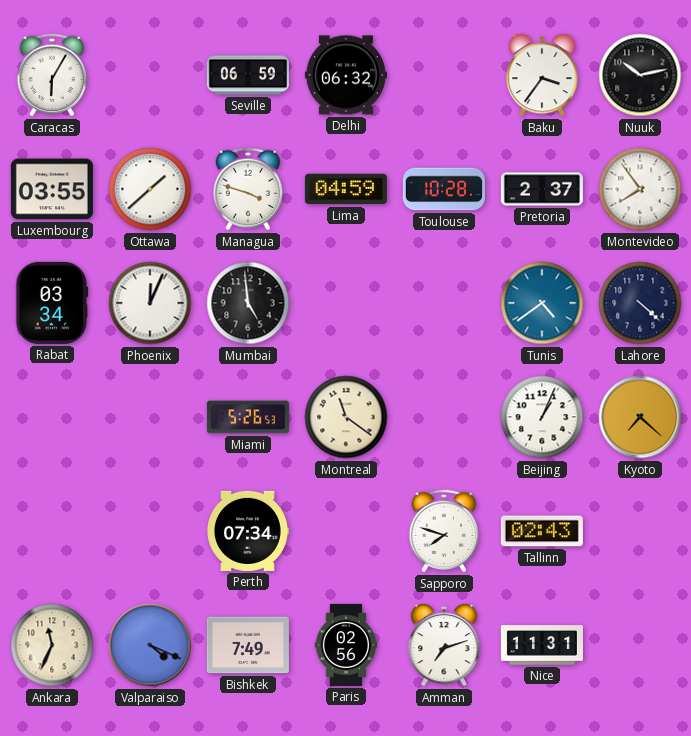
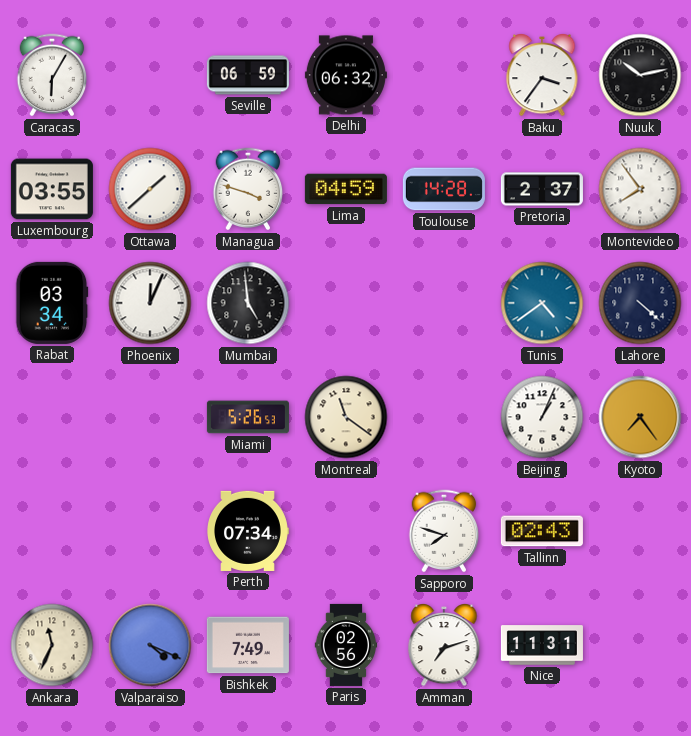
Toulouse: 10:28 -> 14:28
Kyoto: 7:22 -> 7:24
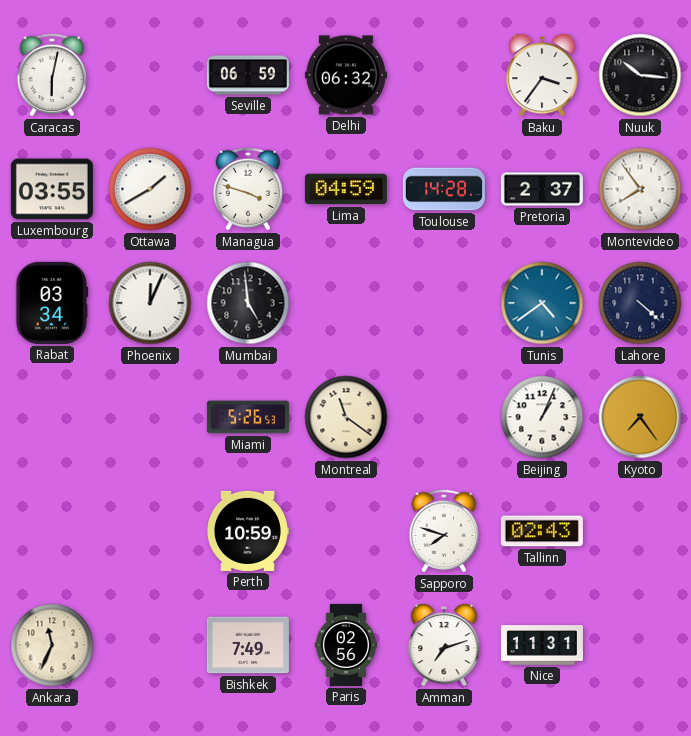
Caracas: 6:05 -> 6:02
Nuuk: 10:13 -> 10:16
Ottawa: 1:38 -> 1:40
Perth: 07:34 -> 10:59
Valparaiso: 4:19 -> none
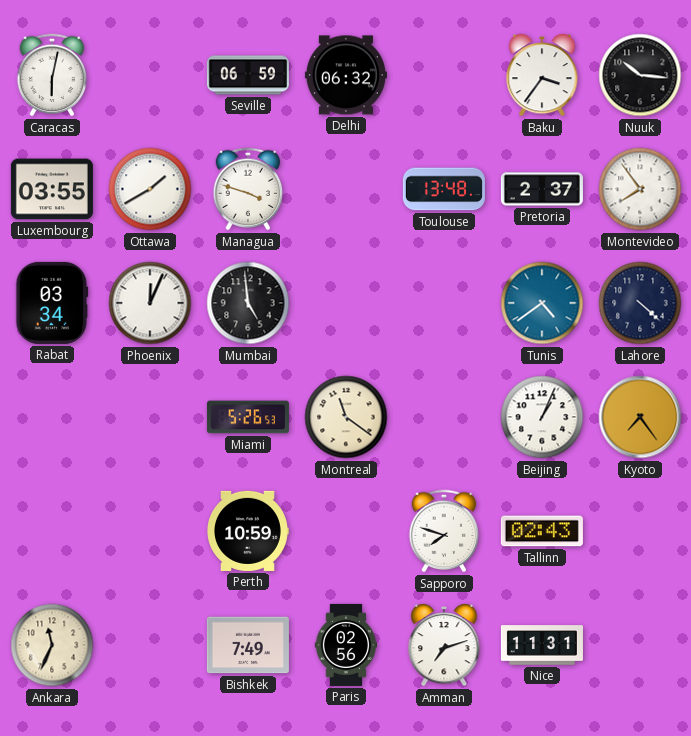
Lima: 04:59 -> none
Toulouse: 14:28 -> 13:48
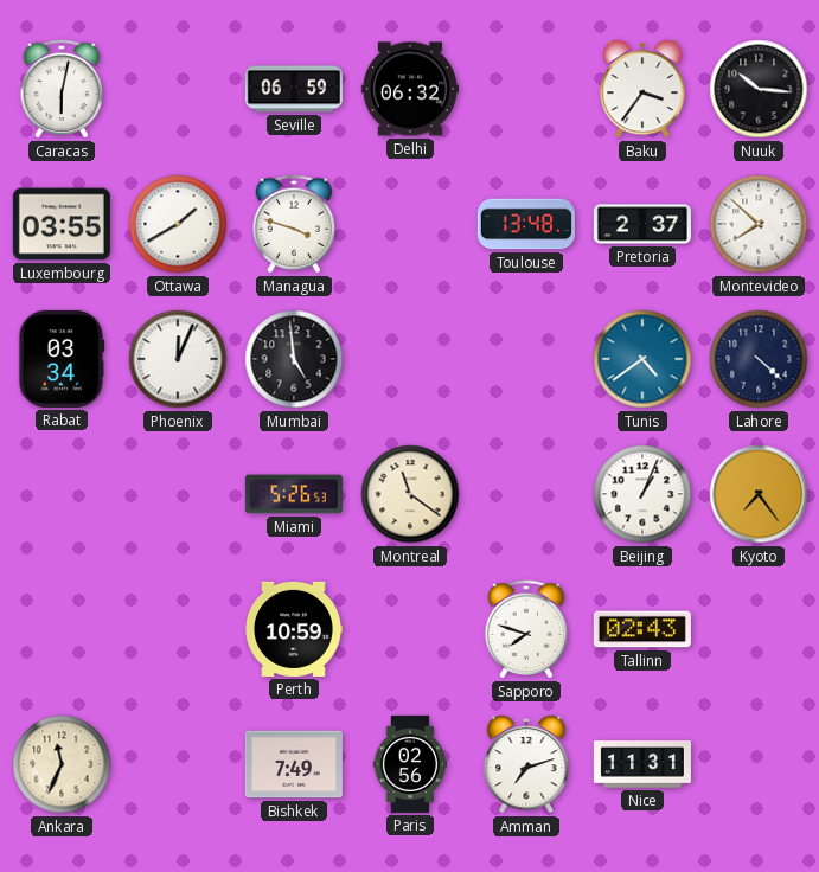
Montevideo: 7:54 -> 7:52
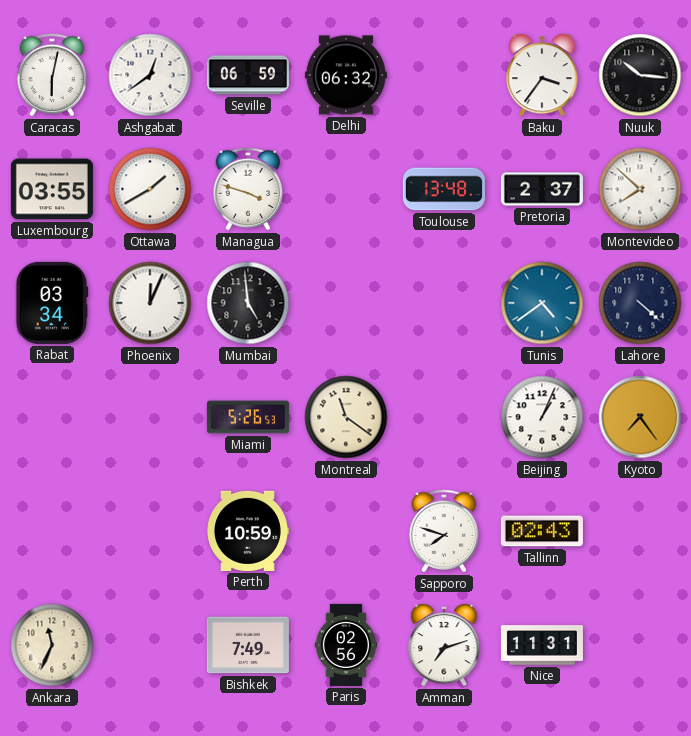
Ashgabat: none -> 12:39
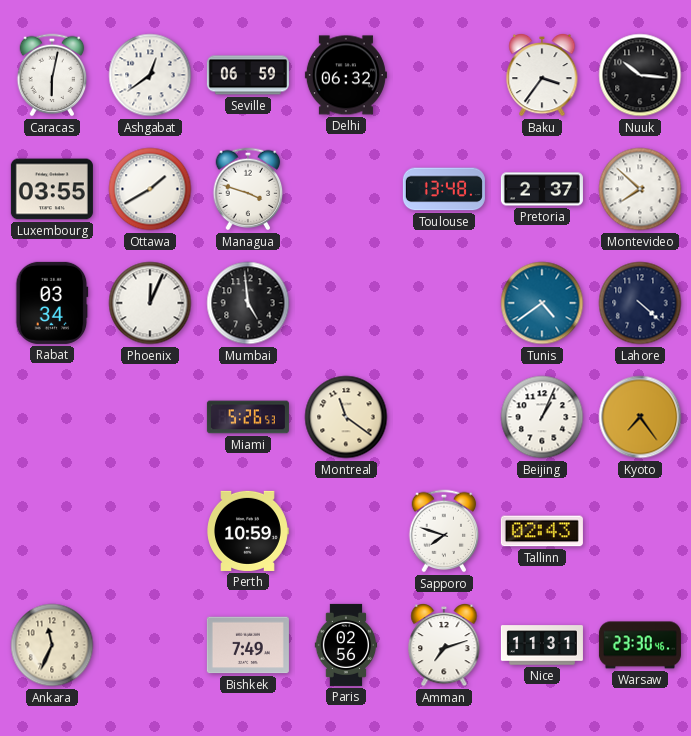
Warsaw: none -> 23:30
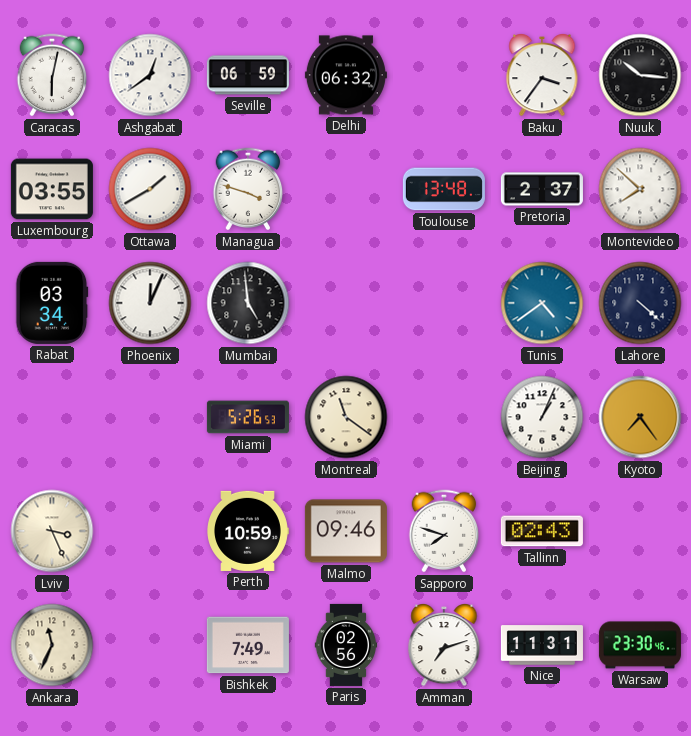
Lviv: none -> 3:26
Malmo: none -> 09:46
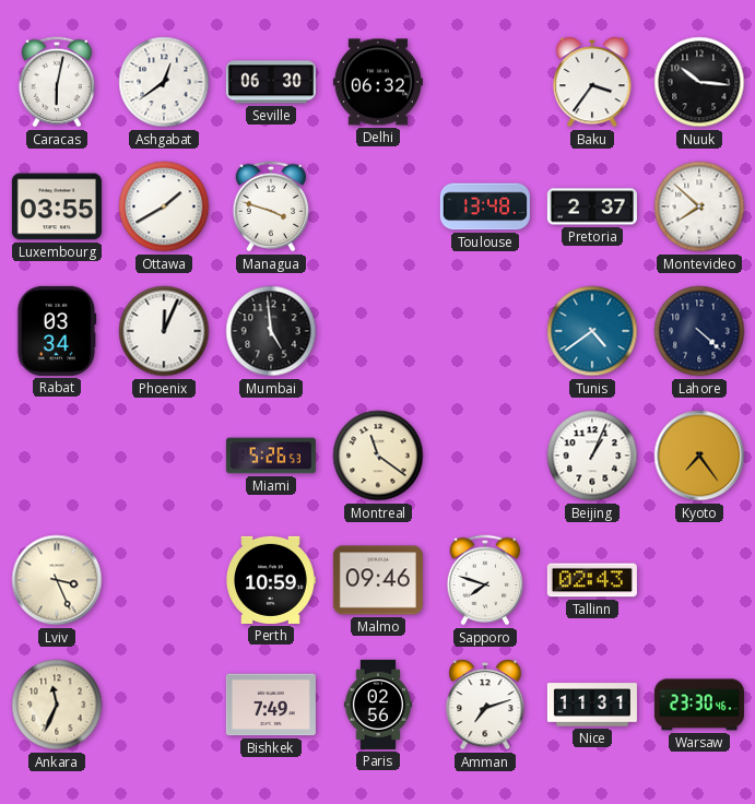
Seville: 06:59 -> 06:30
